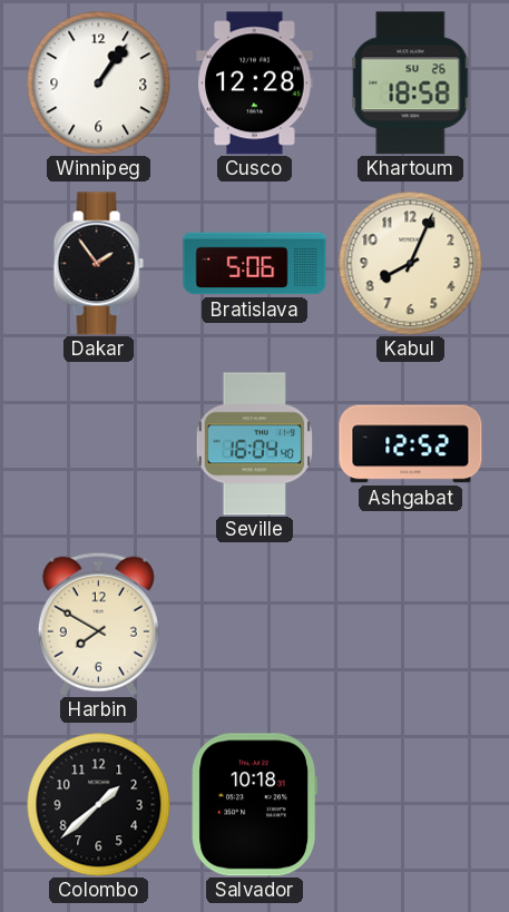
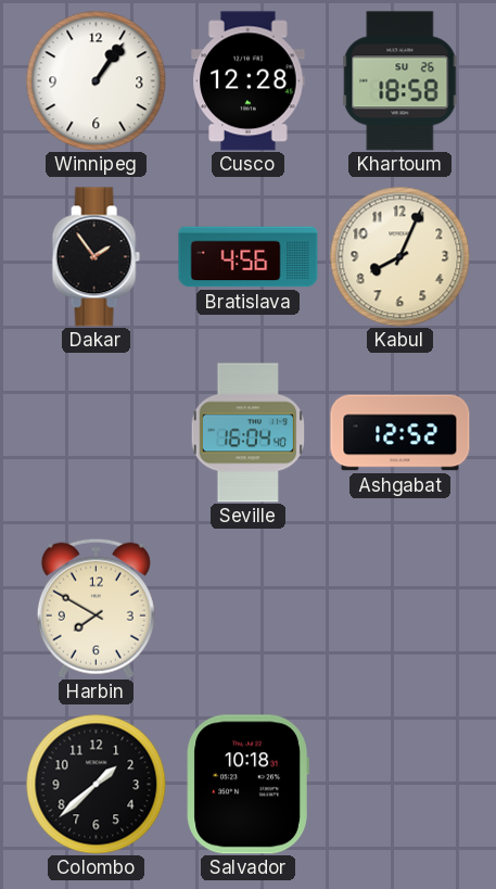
Bratislava: 5:06 -> 4:56
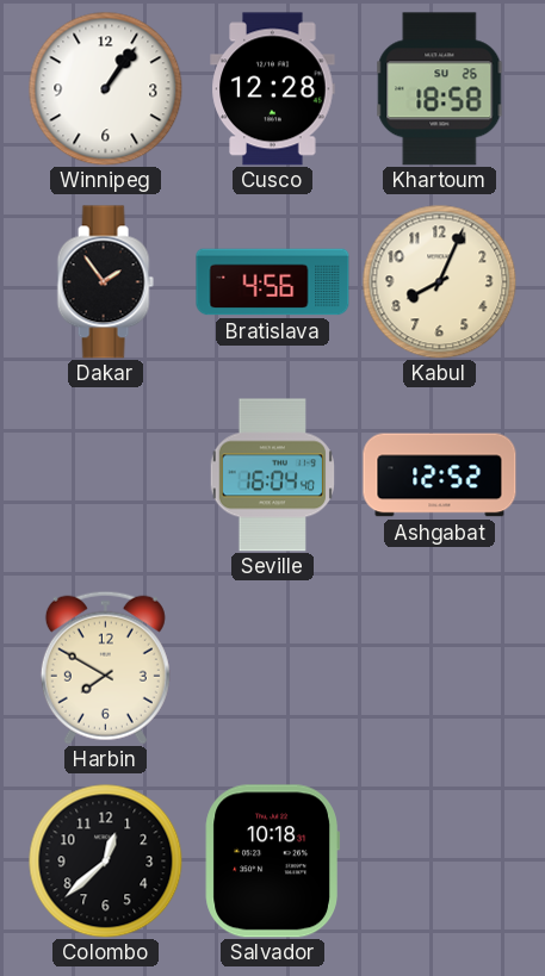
Colombo: 1:38 -> 12:38
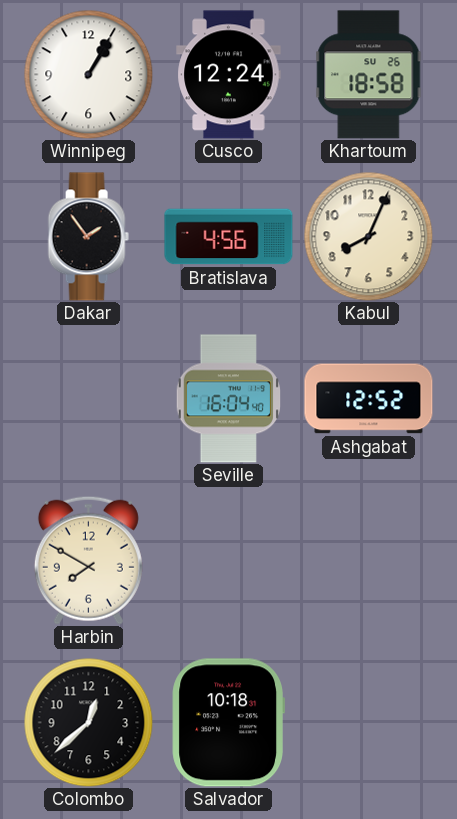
Winnipeg: 1:06 -> 1:05
Cusco: 12:28 -> 12:24
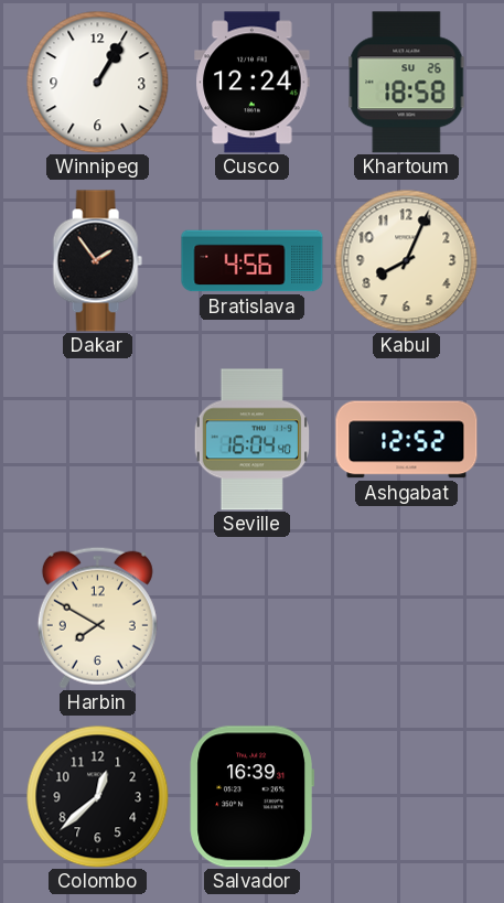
Salvador: 10:18 -> 16:39
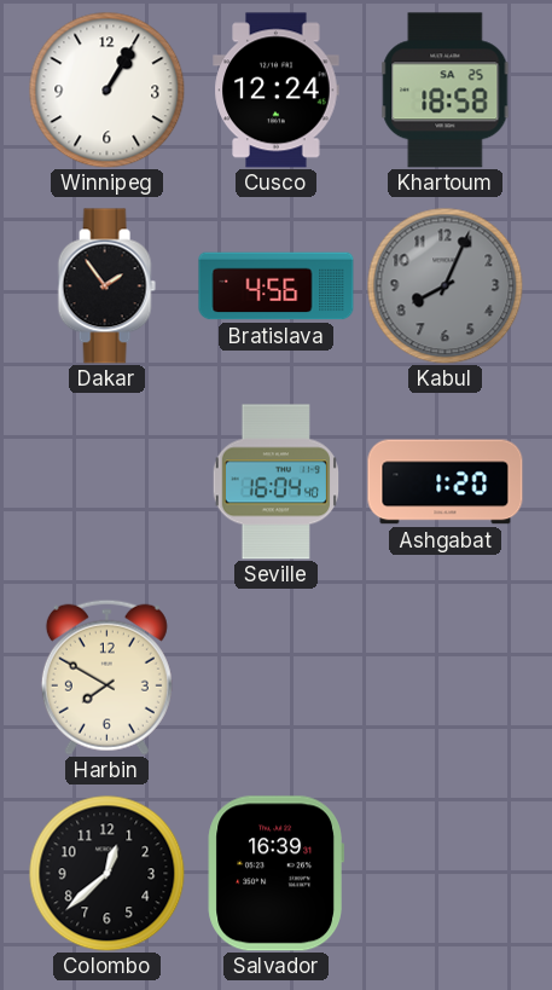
Khartoum date: SU 26 -> SA 25
Kabul dial: cream -> grey
Ashgabat: 12:52 -> 1:20
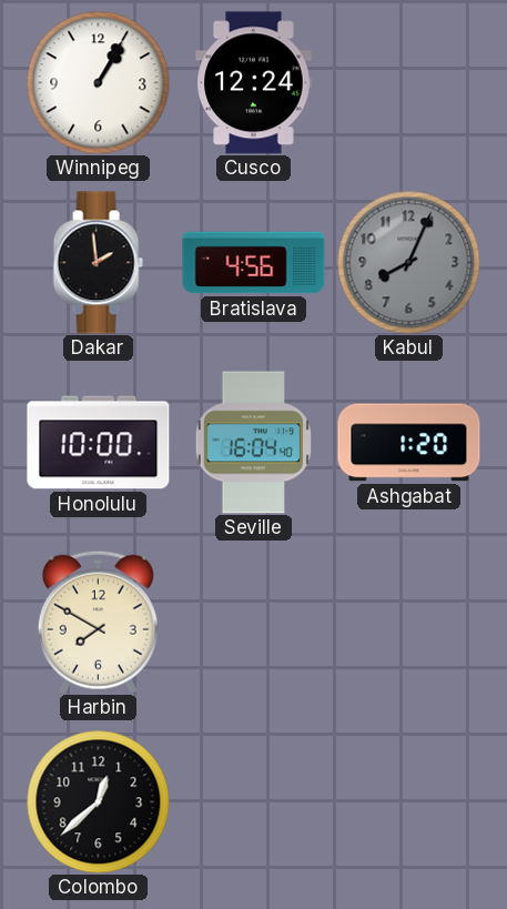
Khartoum: 18:58 -> none
Dakar: 1:54 -> 1:59
Honolulu: none -> 10:00
Salvador: 16:39 -> none
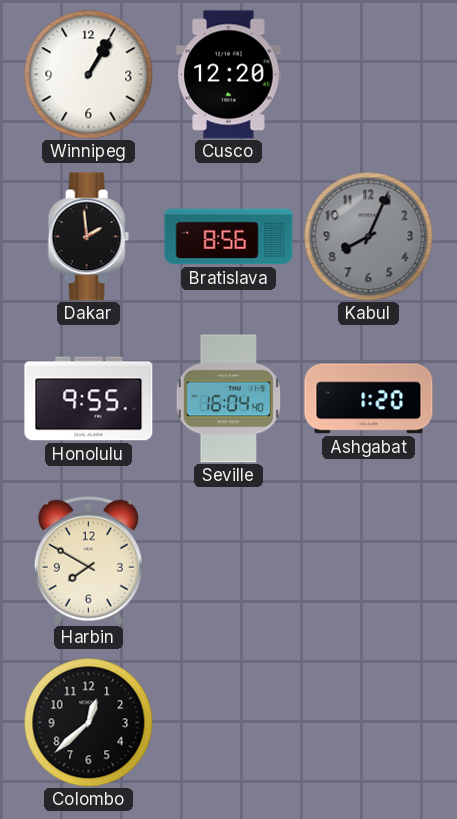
Cusco: 12:24 -> 12:20
Bratislava: 4:56 -> 8:56
Honolulu: 10:00 -> 9:55
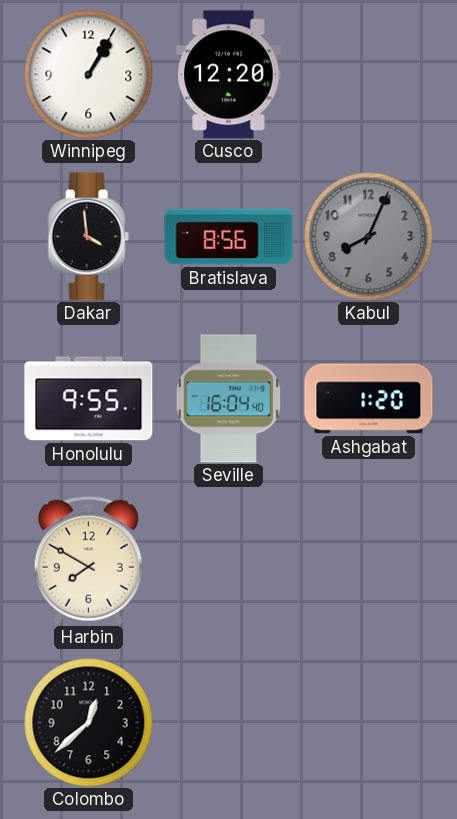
Dakar: 1:59 -> 3:59
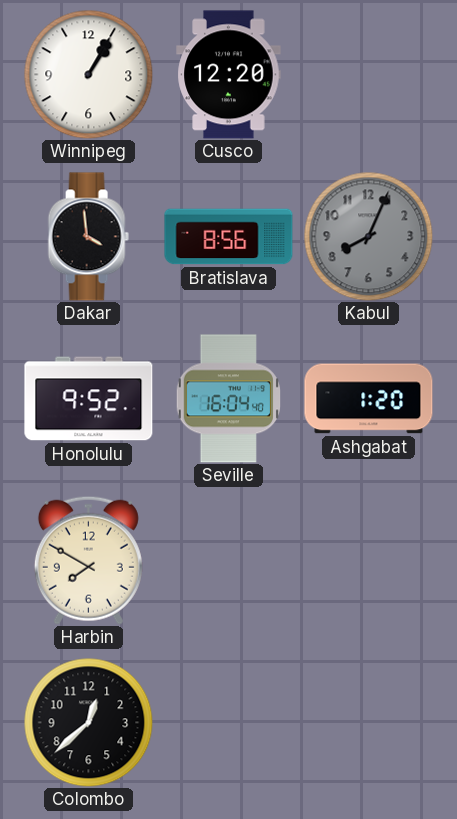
Honolulu: 9:55 -> 9:52
